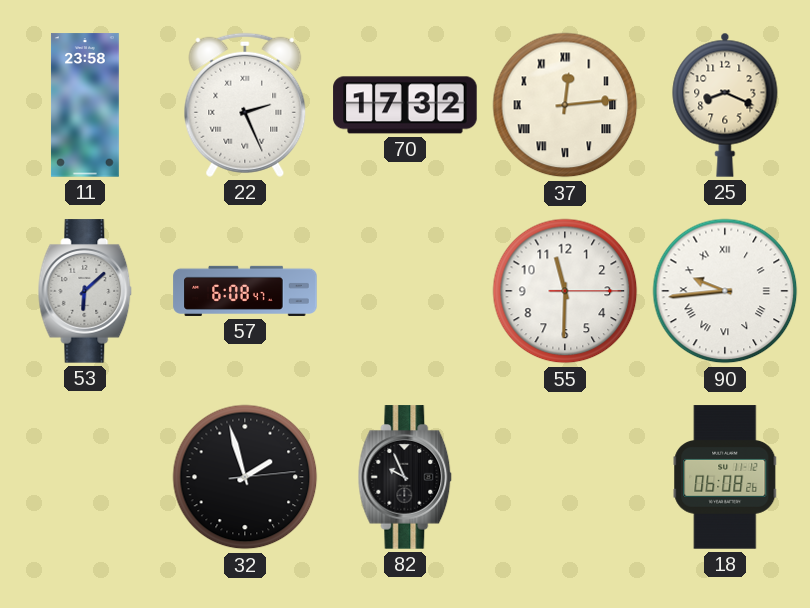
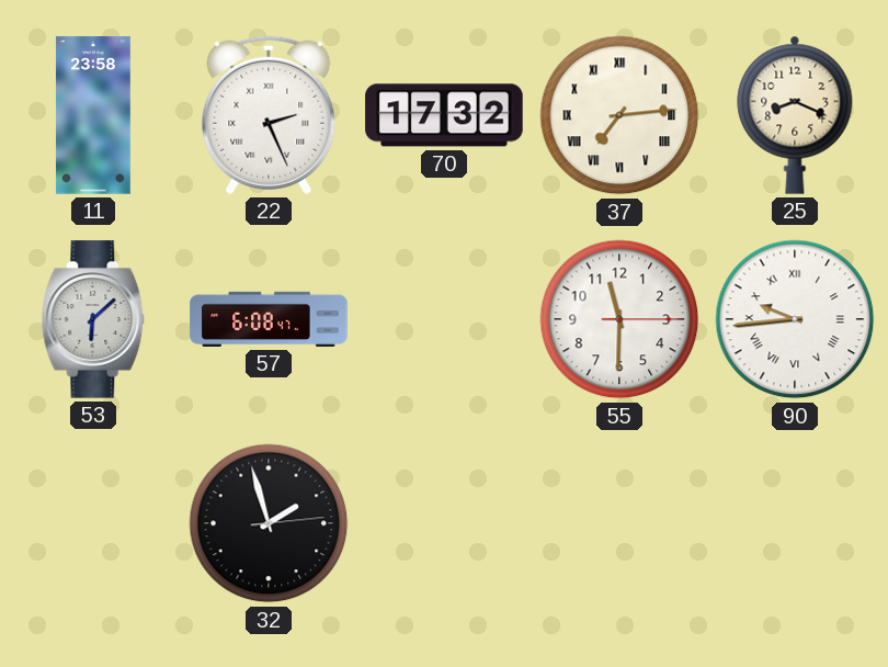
37: 12:14 -> 7:14
82: 9:56 -> none
18: 06:08 -> none
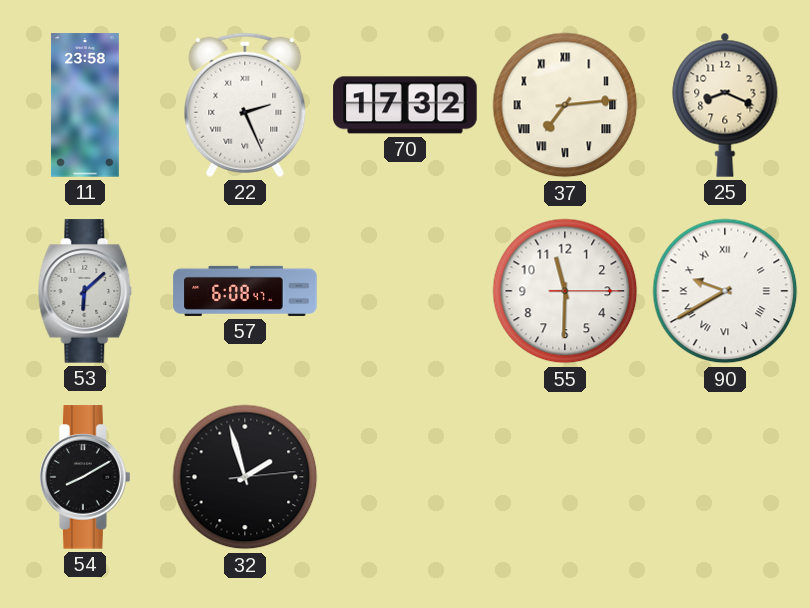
90: 9:44 -> 9:40
54: none -> 8:10
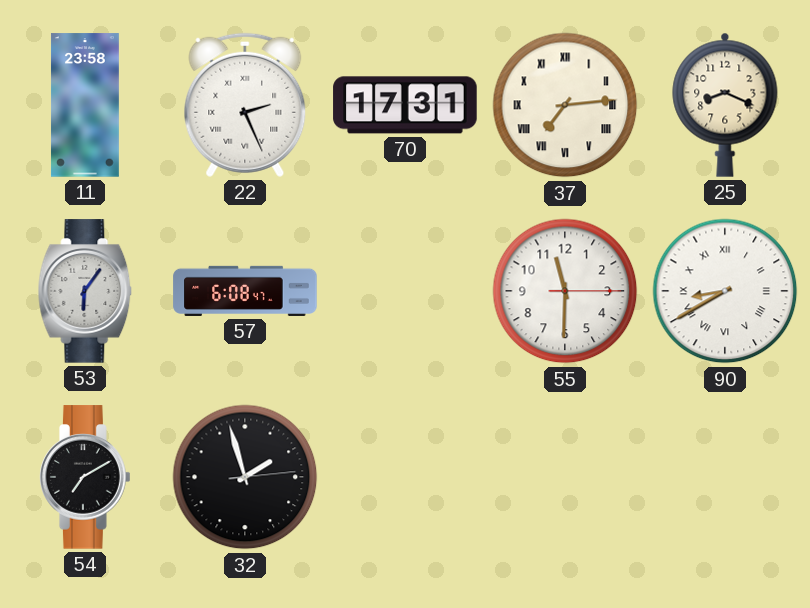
70: 17:32 -> 17:31
53: 6:08 -> 6:06
90: 9:40 -> 8:40
54: 8:10 -> 7:10
